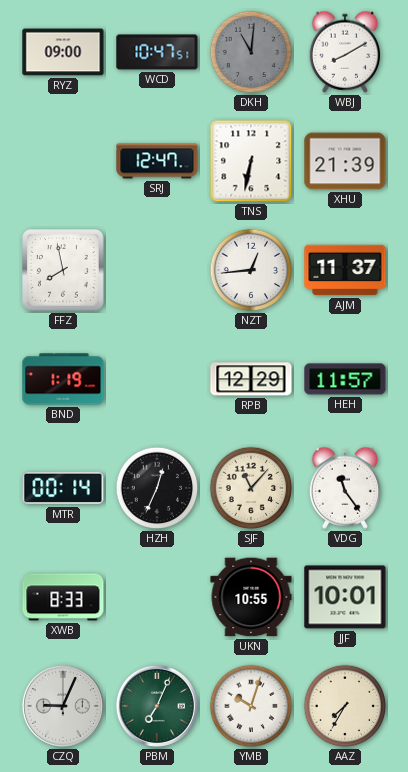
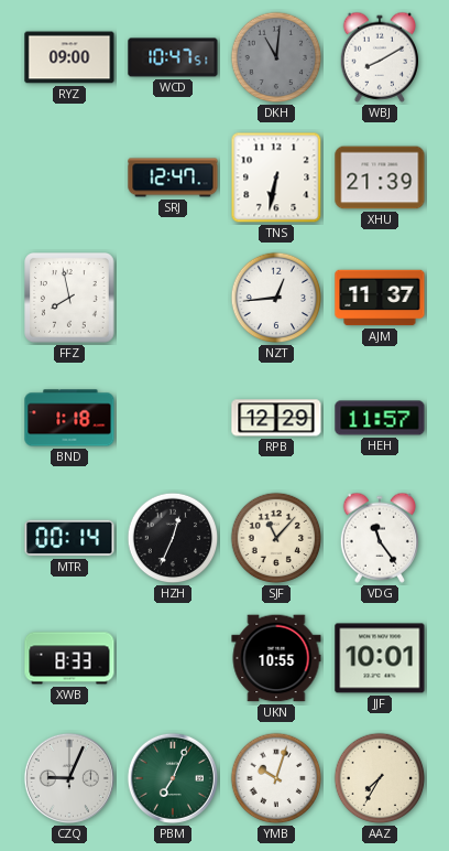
BND: 1:19 -> 1:18
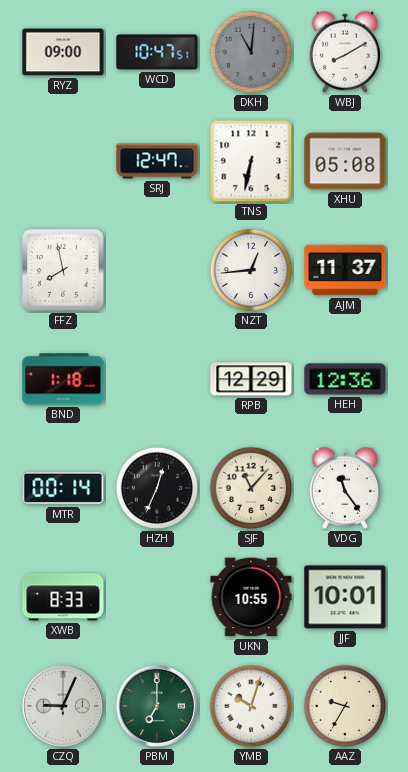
XHU: 21:39 -> 05:08
HEH: 11:57 -> 12:36
PBM: 7:04 -> 7:00
AAZ: 7:35 -> 9:35
